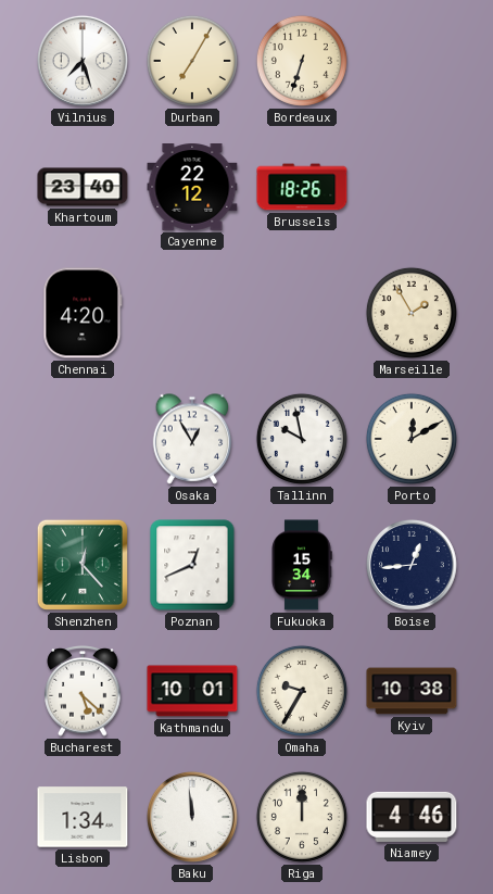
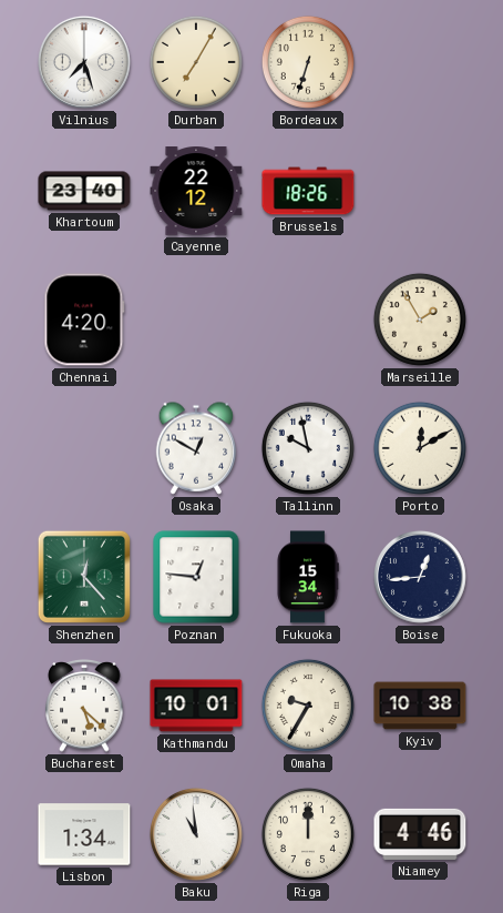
Osaka: 12:55 -> 12:50
Poznan: 12:41 -> 12:46
Baku: 11:59 -> 10:59
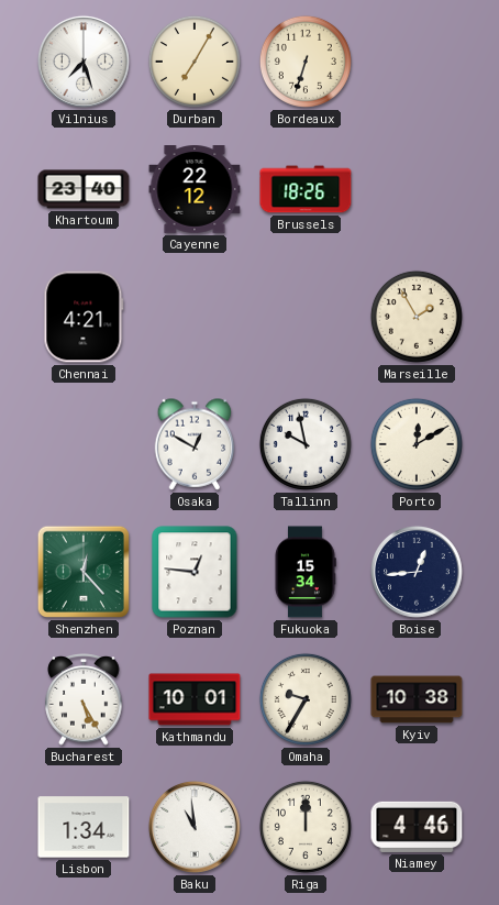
Chennai: 4:20 -> 4:21
Bucharest: 5:22 -> 5:25
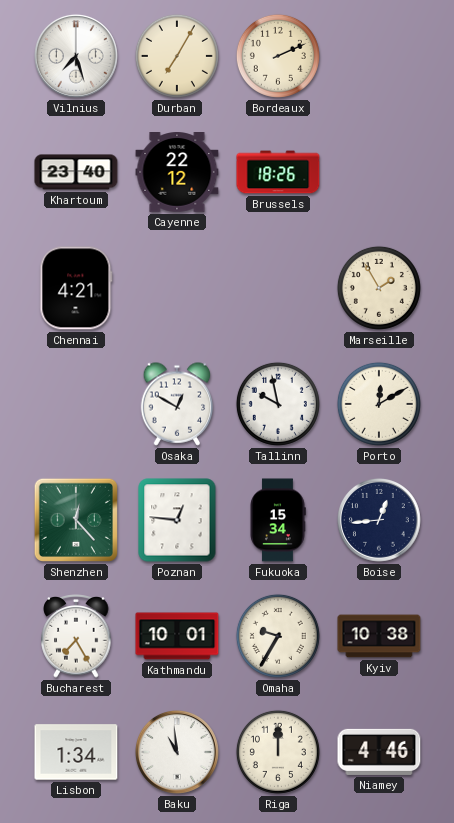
Bordeaux: 6:33 -> 2:11
Bucharest: 5:25 -> 7:25
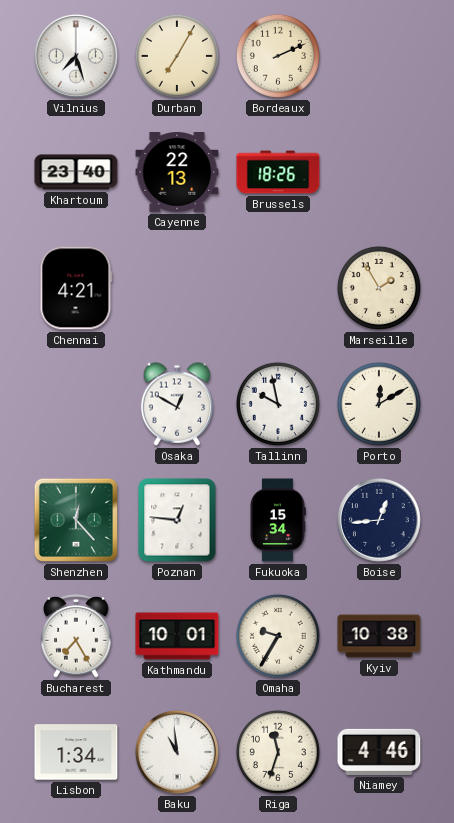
Cayenne: 22:12 -> 22:13
Riga: 12:00 -> 11:33
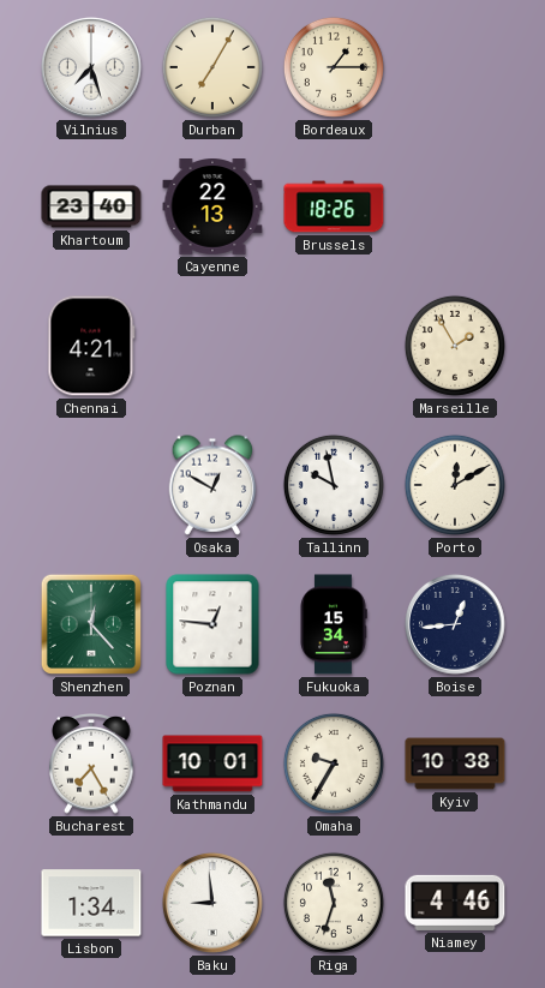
Bordeaux: 2:11 -> 1:15
Baku: 10:59 -> 8:59
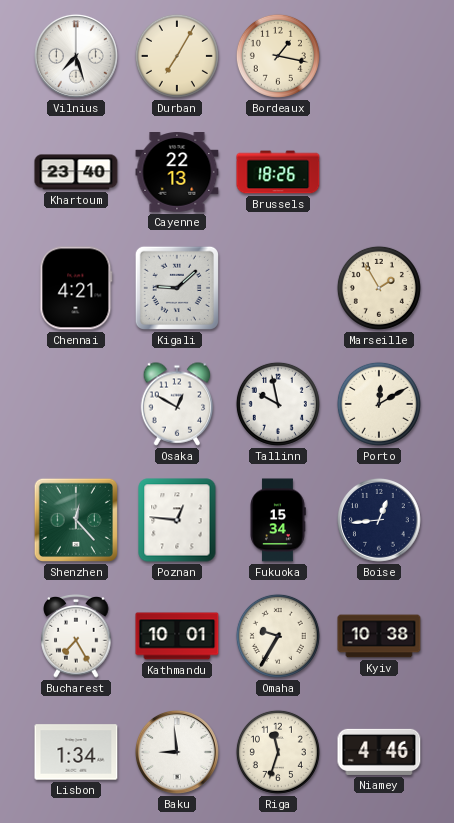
Bordeaux: 1:15 -> 1:17
Kigali: none -> 9:08
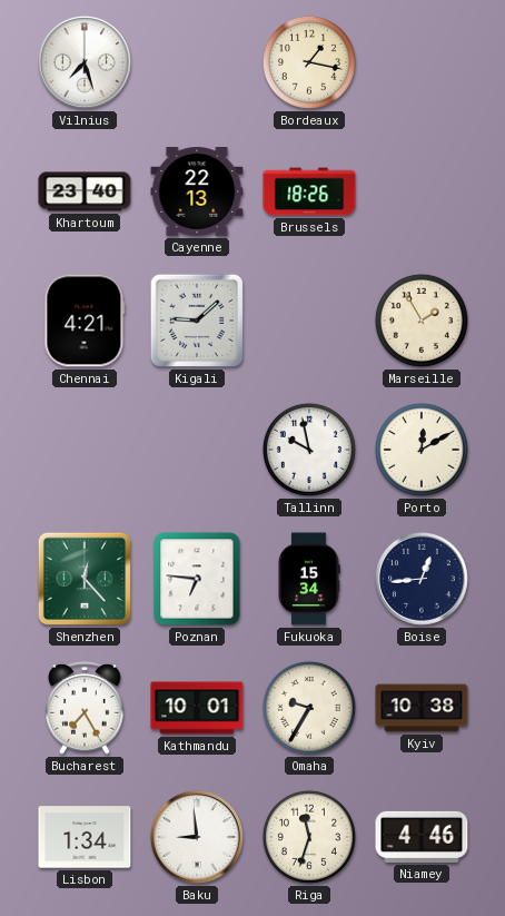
Durban: 7:05 -> none
Osaka: 12:50 -> none
Poznan: 12:46 -> 6:46
